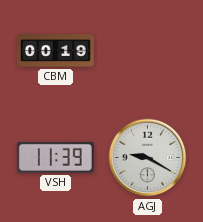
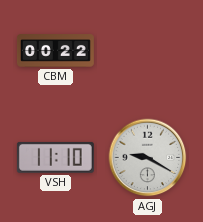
CBM: 00:19 -> 00:22
VSH: 11:39 -> 11:10
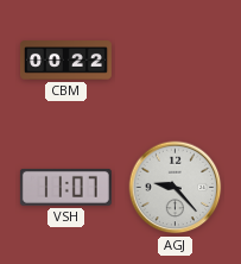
VSH: 11:10 -> 11:07
AGJ: 9:20 -> 9:23
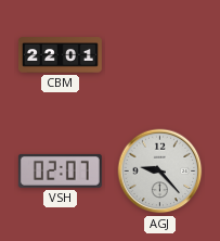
CBM: 00:22 -> 22:01
VSH: 11:07 -> 02:07
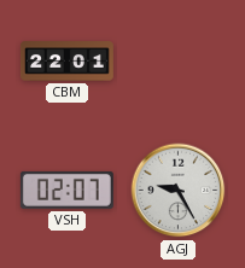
AGJ: 9:23 -> 9:25
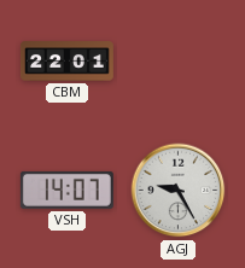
VSH: 02:07 -> 14:07
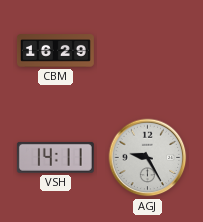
CBM: 22:01 -> 16:29
VSH: 14:07 -> 14:11
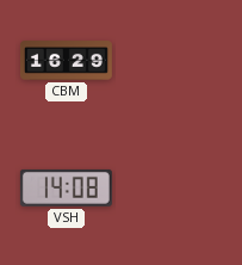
VSH: 14:11 -> 14:08
AGJ: 9:25 -> none
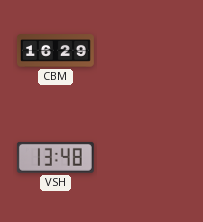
VSH: 14:08 -> 13:48
